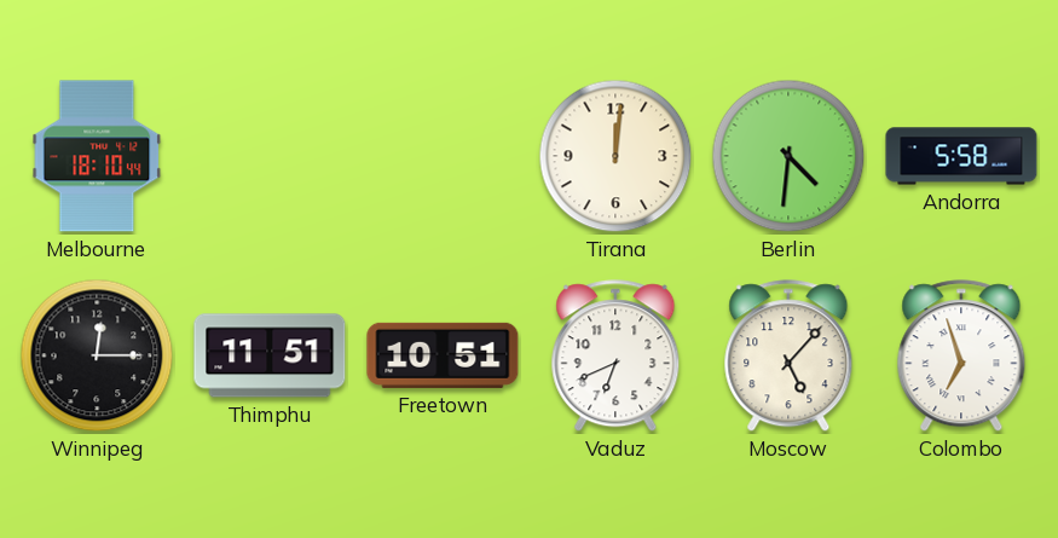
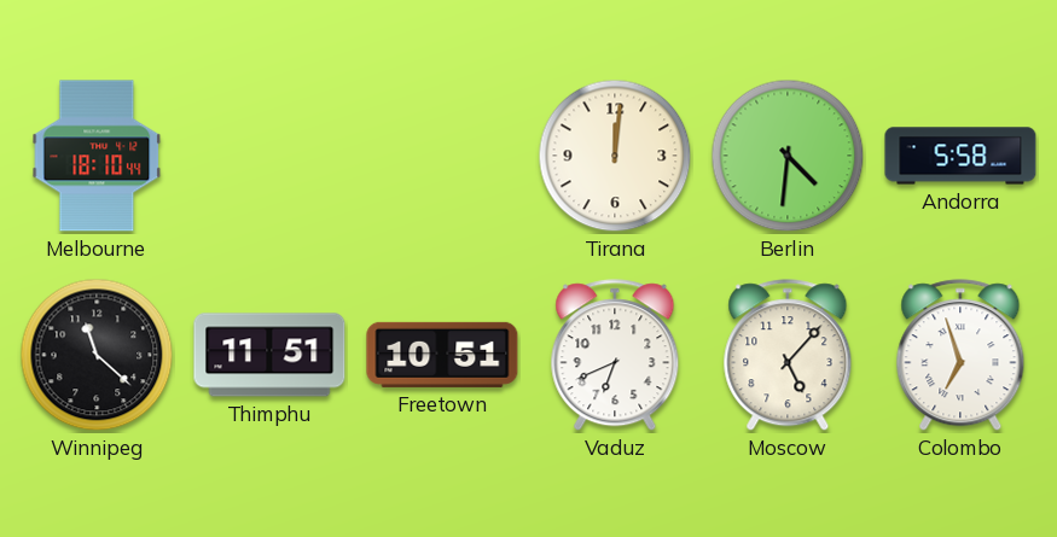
Winnipeg: 12:15 -> 11:22
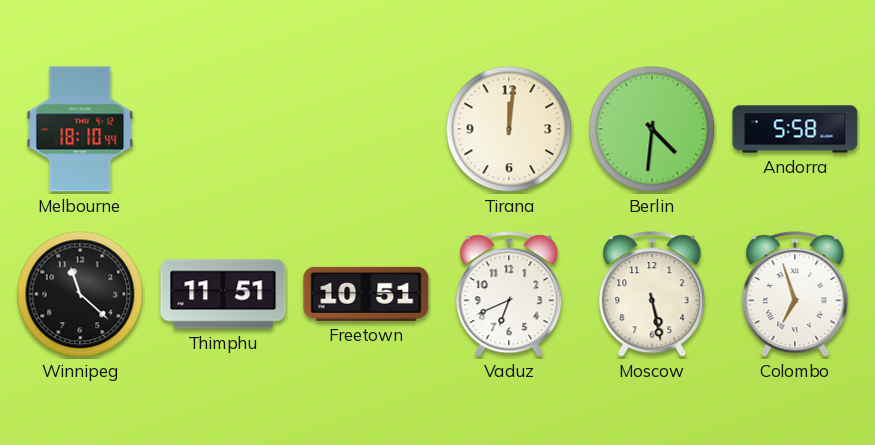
Moscow: 5:07 -> 5:28
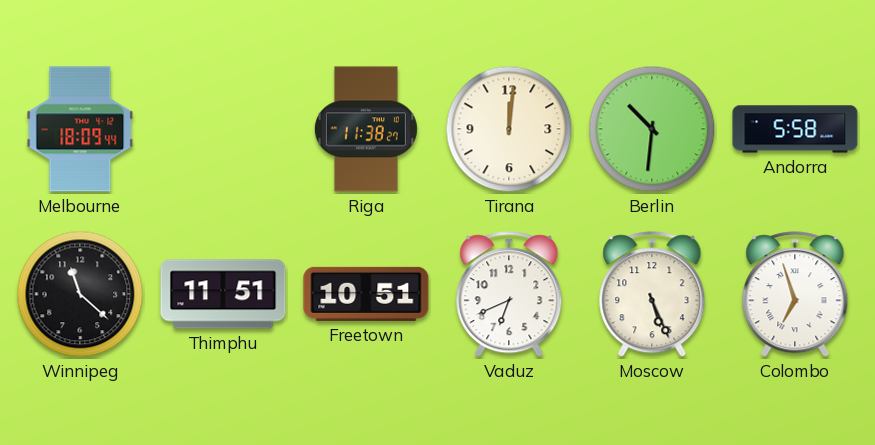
Melbourne: 18:10 -> 18:09
Riga: none -> 11:38
Berlin: 4:31 -> 10:31
Moscow: 5:28 -> 5:26
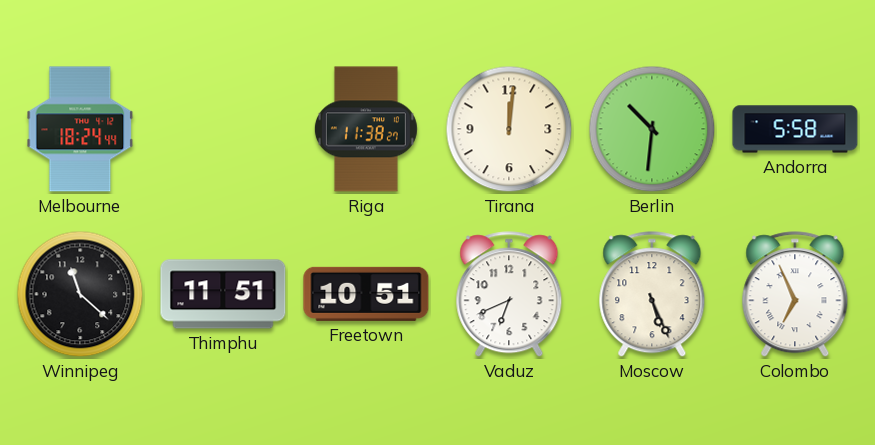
Melbourne: 18:09 -> 18:24
Colombo: 6:57 -> 6:56
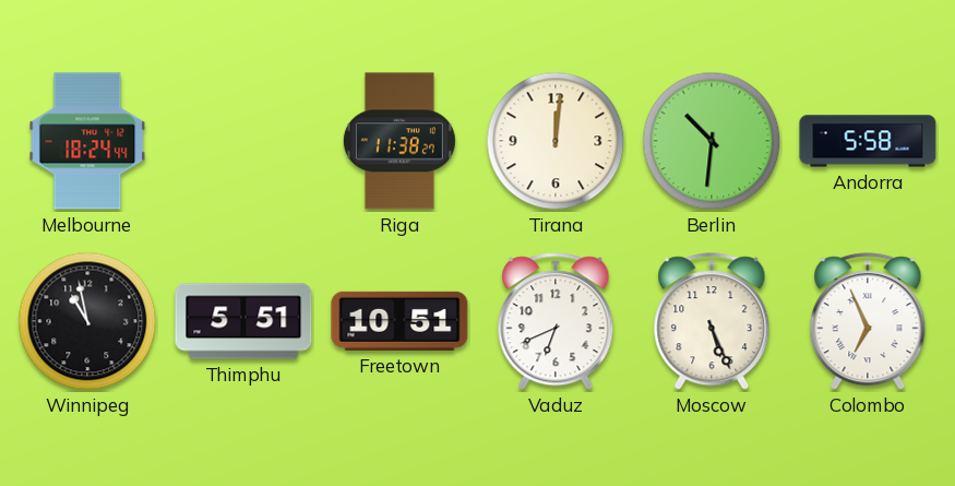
Winnipeg: 11:22 -> 10:58
Thimphu: 11:51 -> 5:51
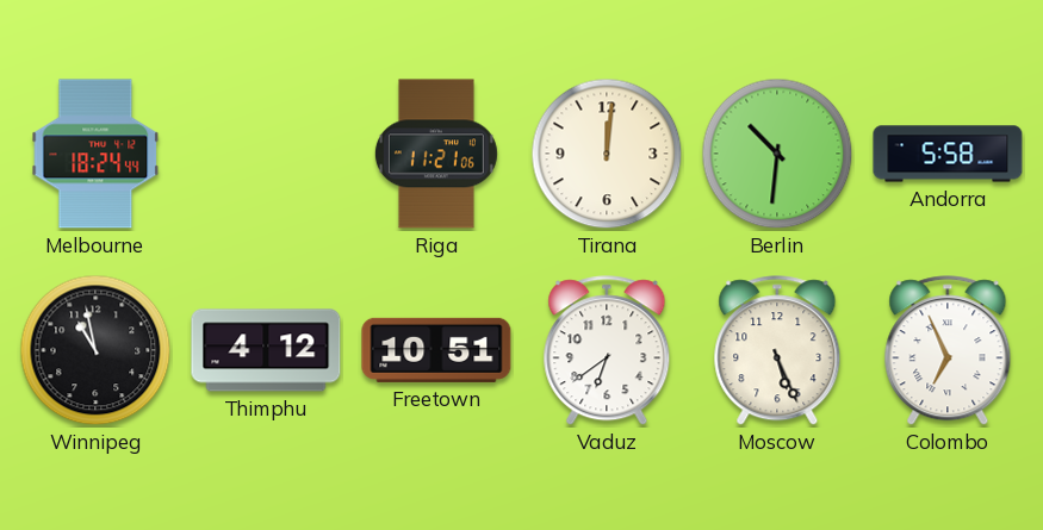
Riga: 11:38 -> 11:21
Thimphu: 5:51 -> 4:12
Vaduz: 6:41 -> 6:39
